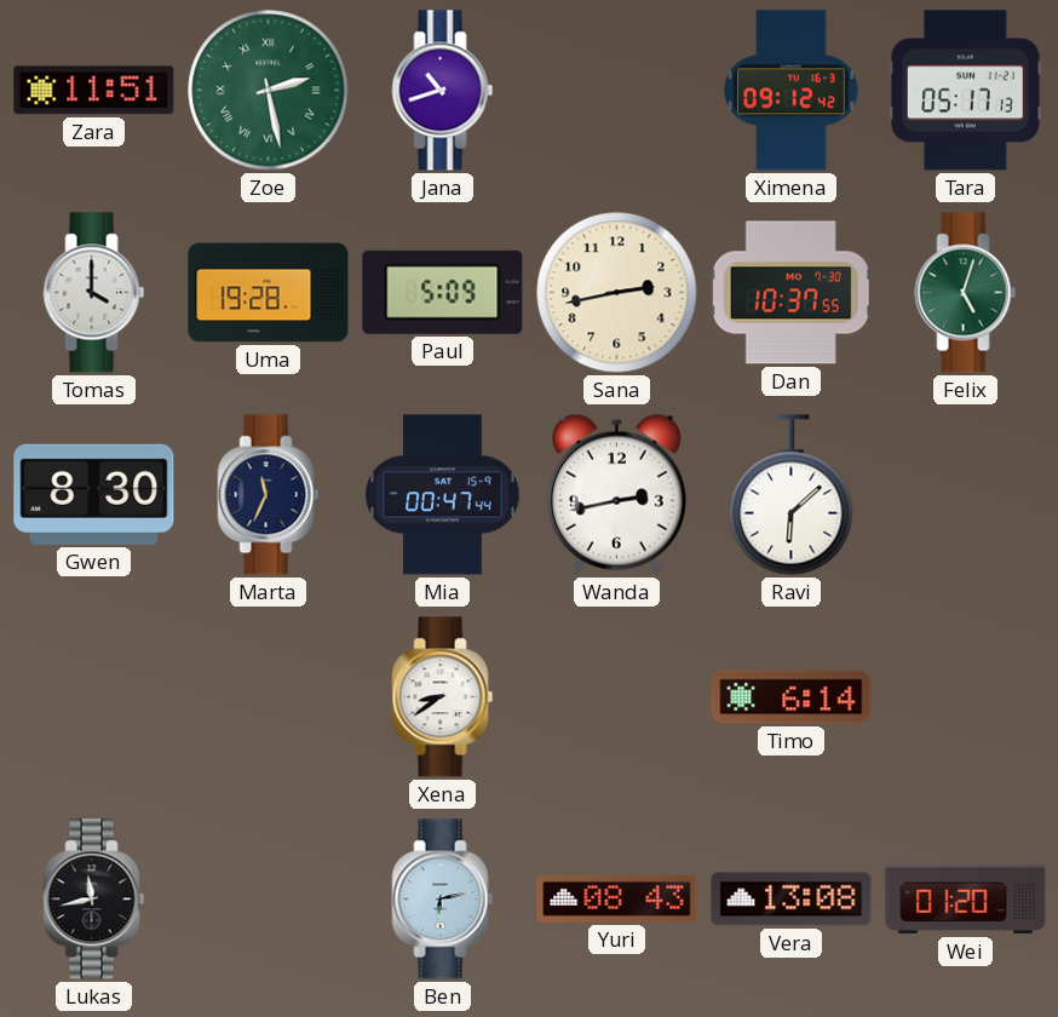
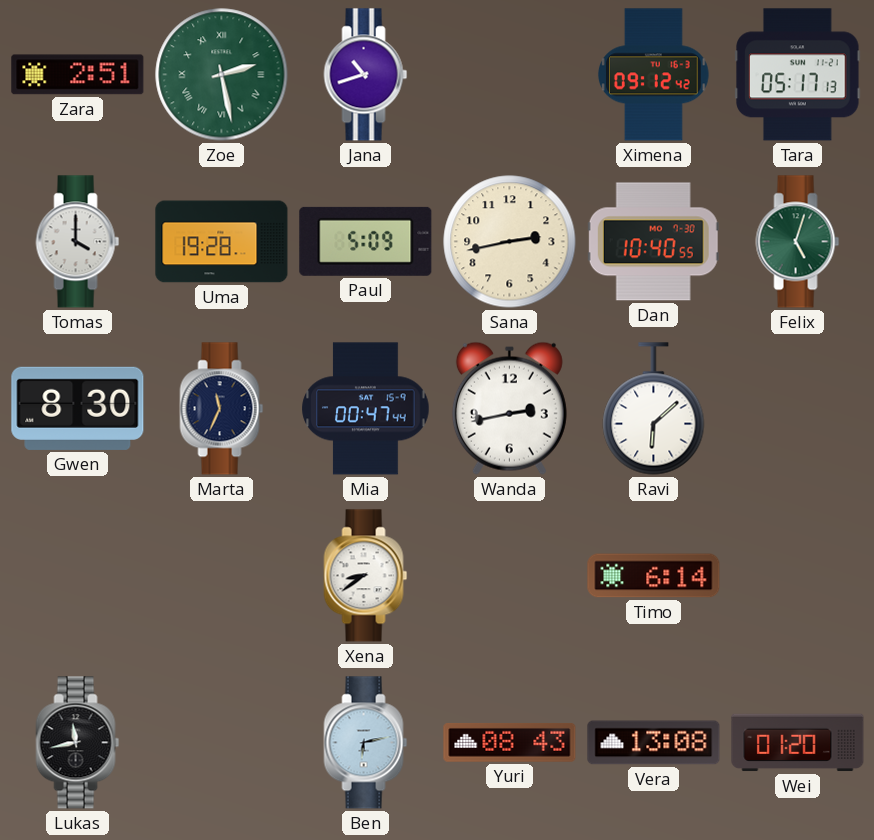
Zara: 11:51 -> 2:51
Dan: 10:37 -> 10:40
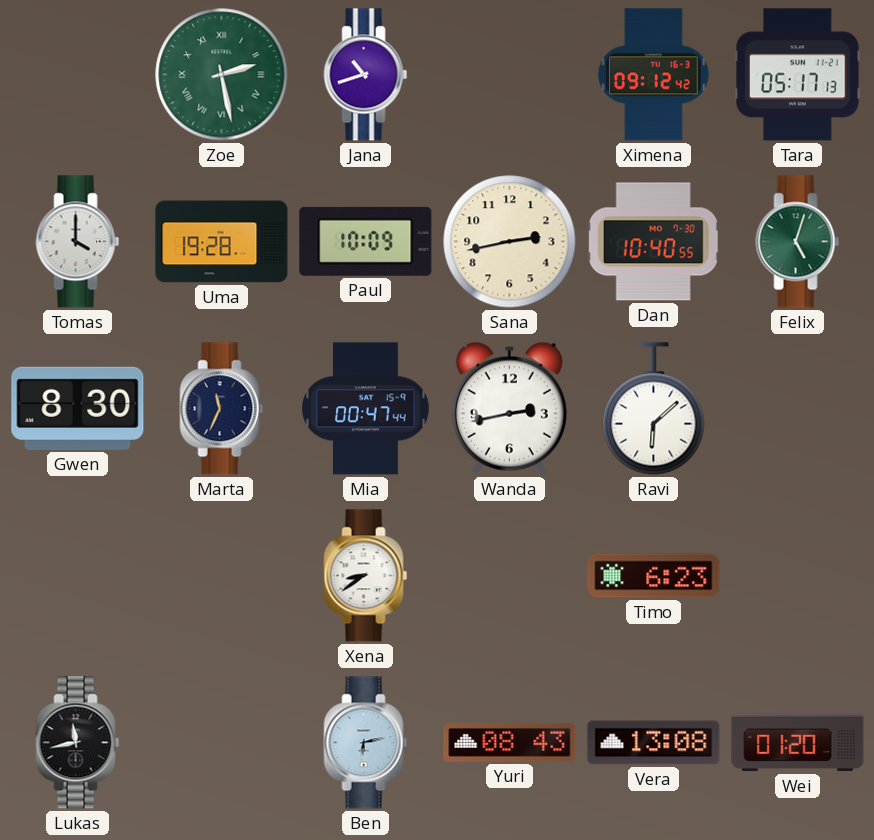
Zara: 2:51 -> none
Paul: 5:09 -> 10:09
Timo: 6:14 -> 6:23
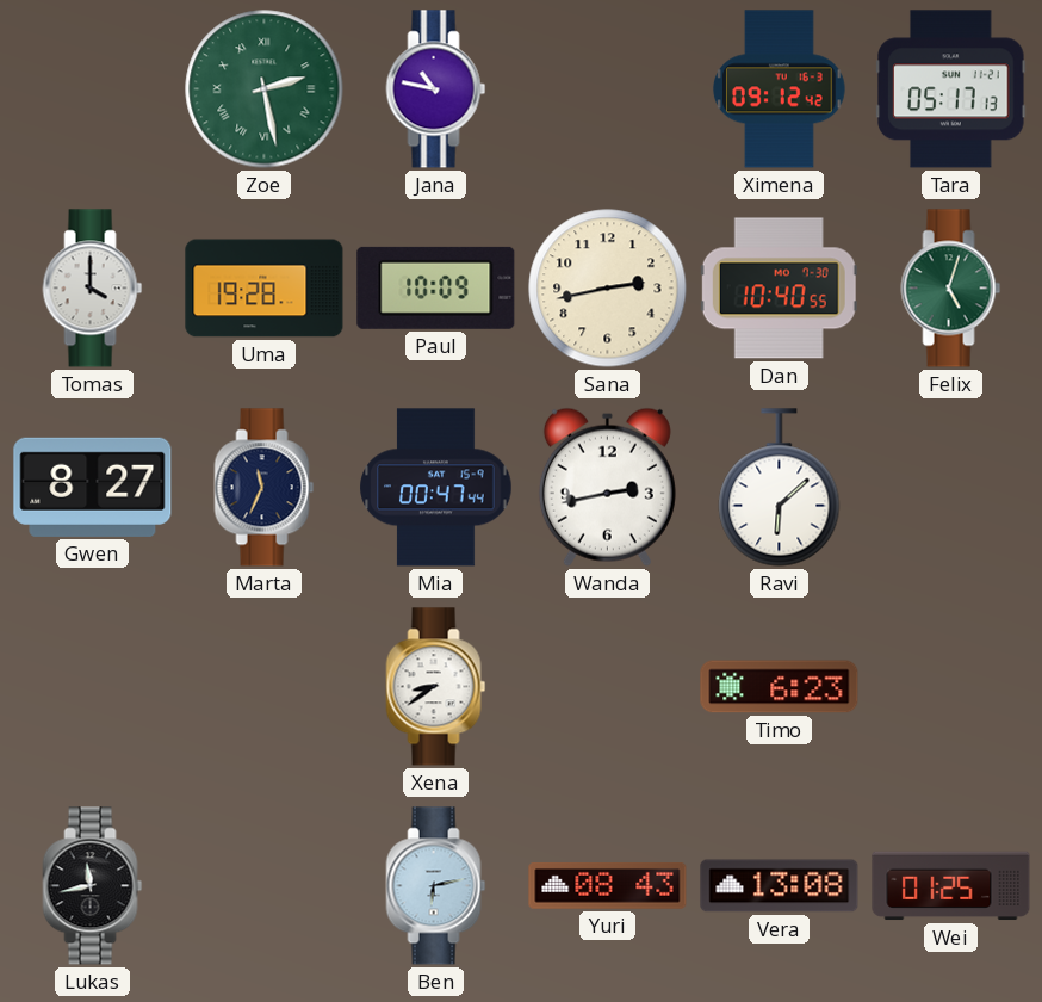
Jana: 10:42 -> 10:47
Gwen: 8:30 -> 8:27
Wei: 01:20 -> 01:25
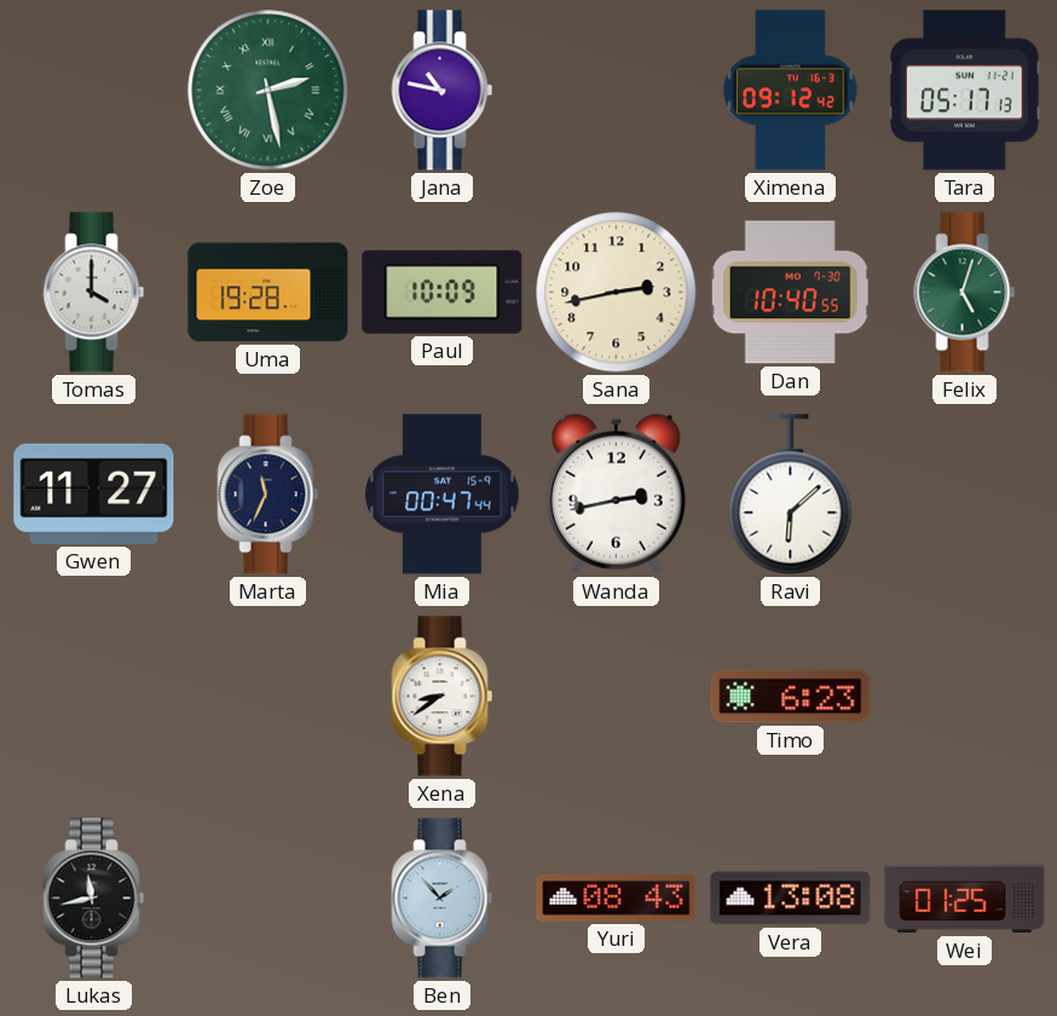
Gwen: 8:27 -> 11:27
Ben: 6:13 -> 1:53
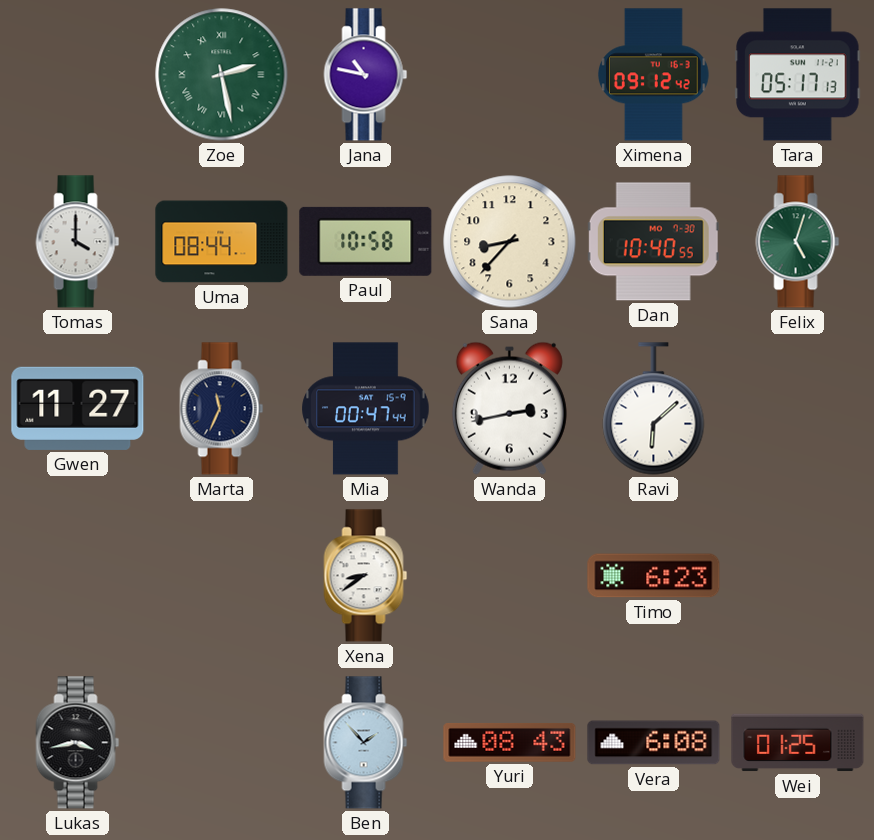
Uma: 19:28 -> 08:44
Paul: 10:09 -> 10:58
Sana: 2:43 -> 8:37
Lukas: 11:43 -> 3:43
Vera: 13:08 -> 6:08
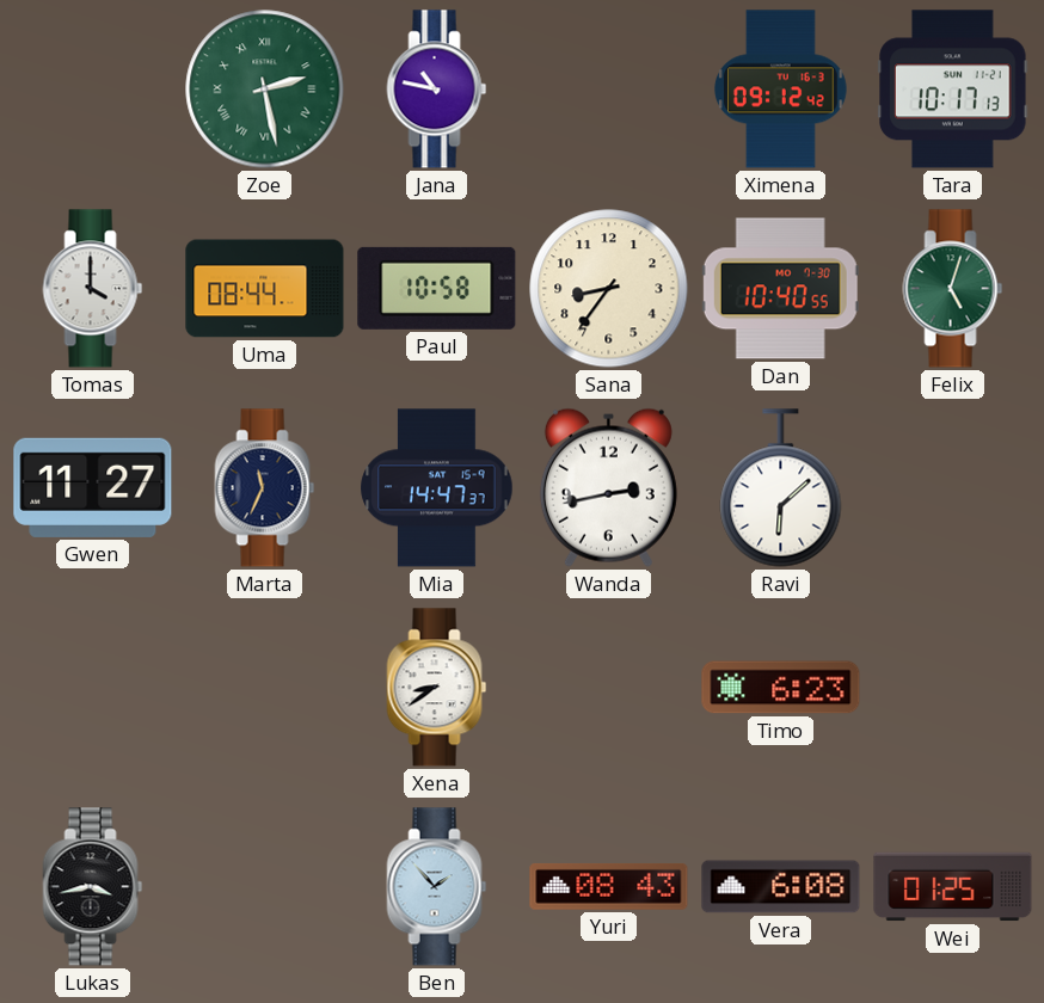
Tara: 05:17 -> 10:17
Sana: 8:37 -> 8:36
Mia: 00:47 -> 14:47
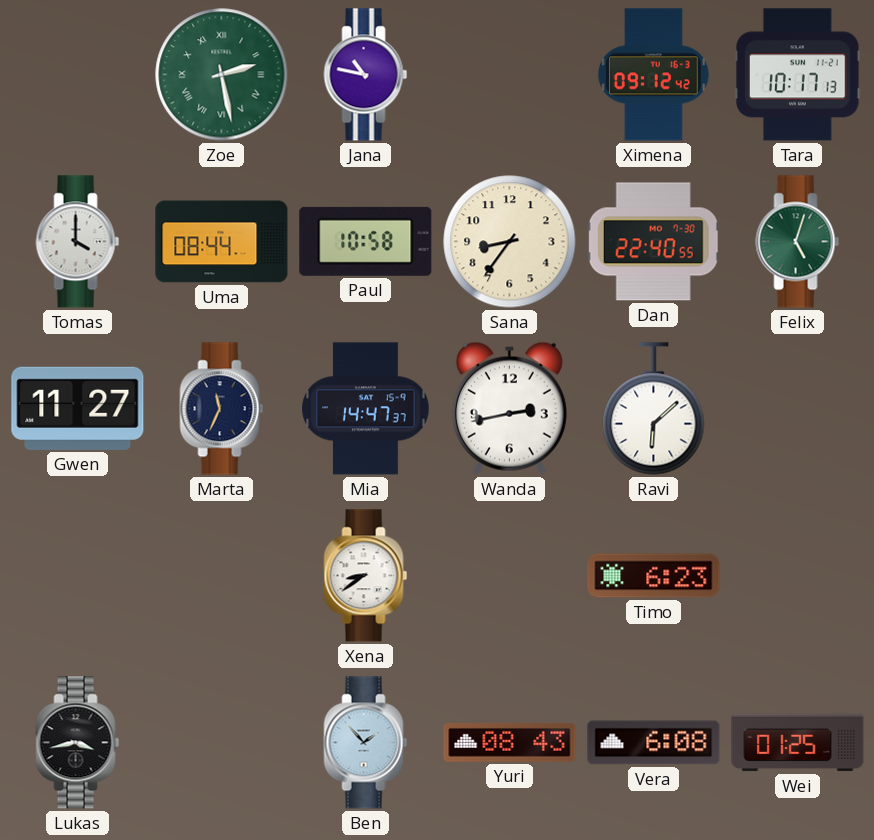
Dan: 10:40 -> 22:40
